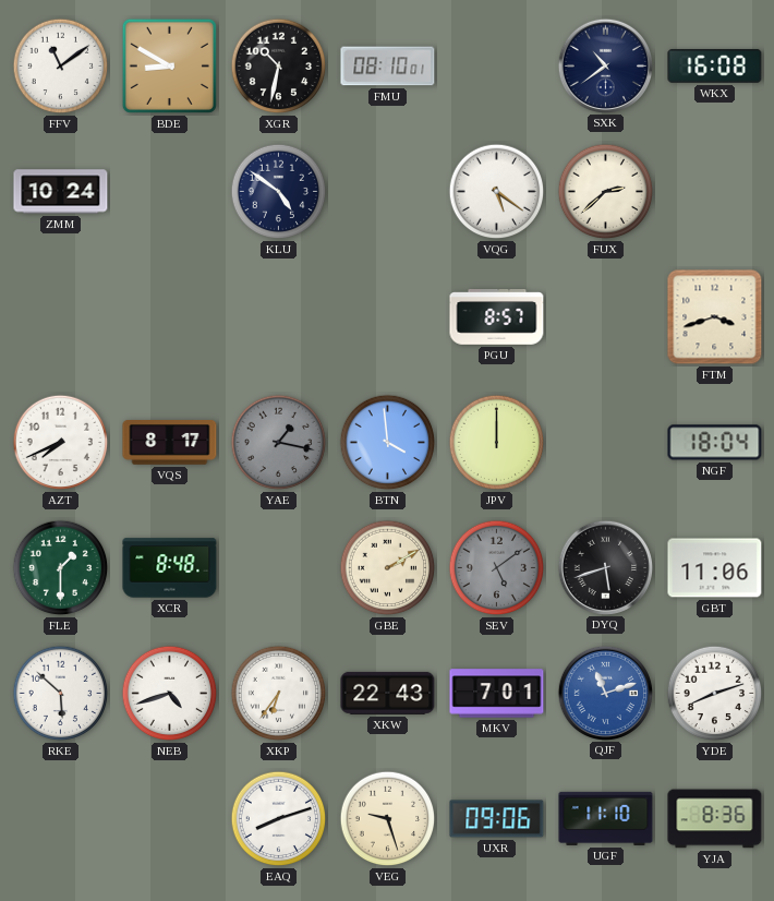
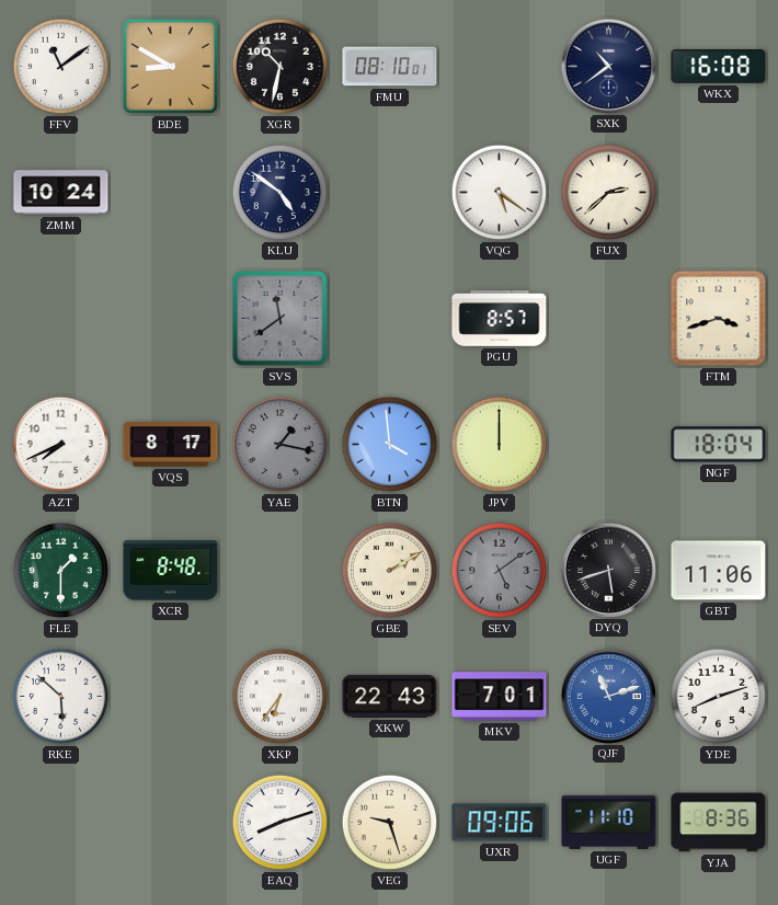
SVS: none -> 11:39
NEB: 4:42 -> none
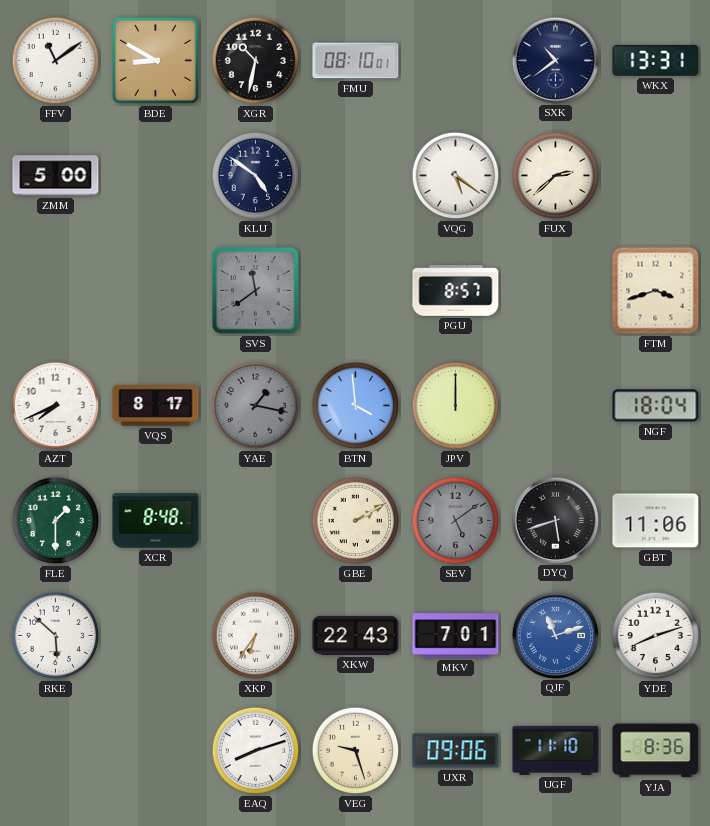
WKX: 16:08 -> 13:31
ZMM: 10:24 -> 5:00
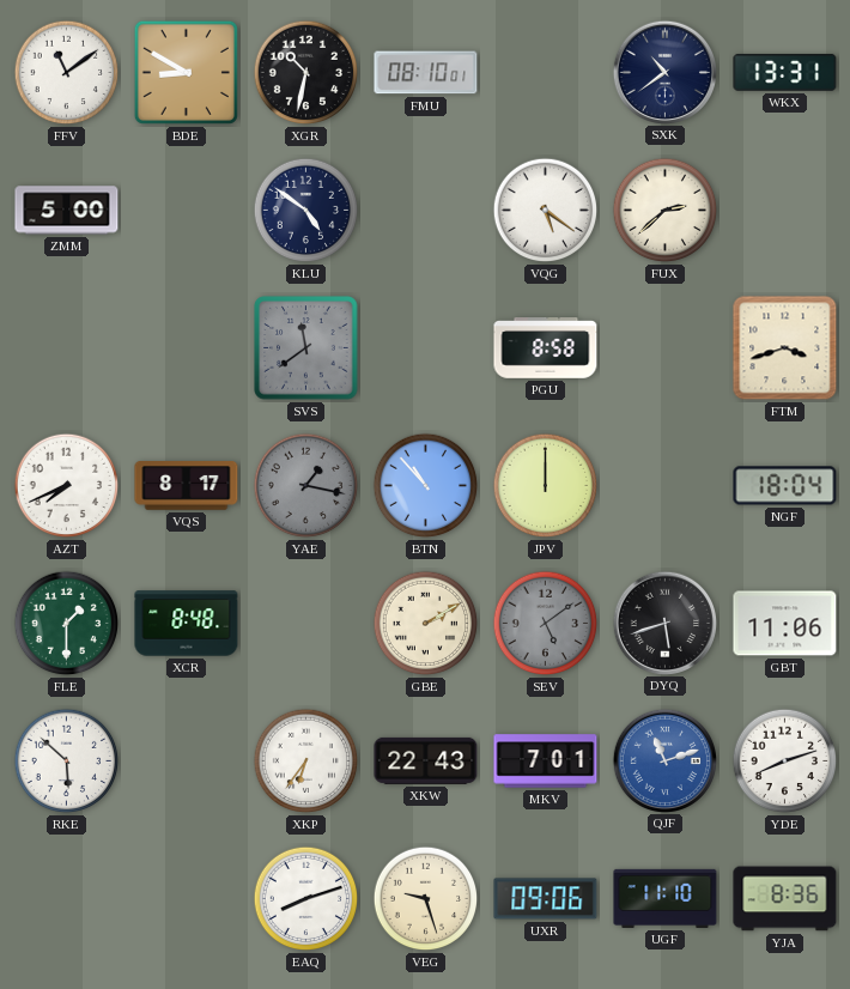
PGU: 8:57 -> 8:58
BTN: 3:59 -> 10:53
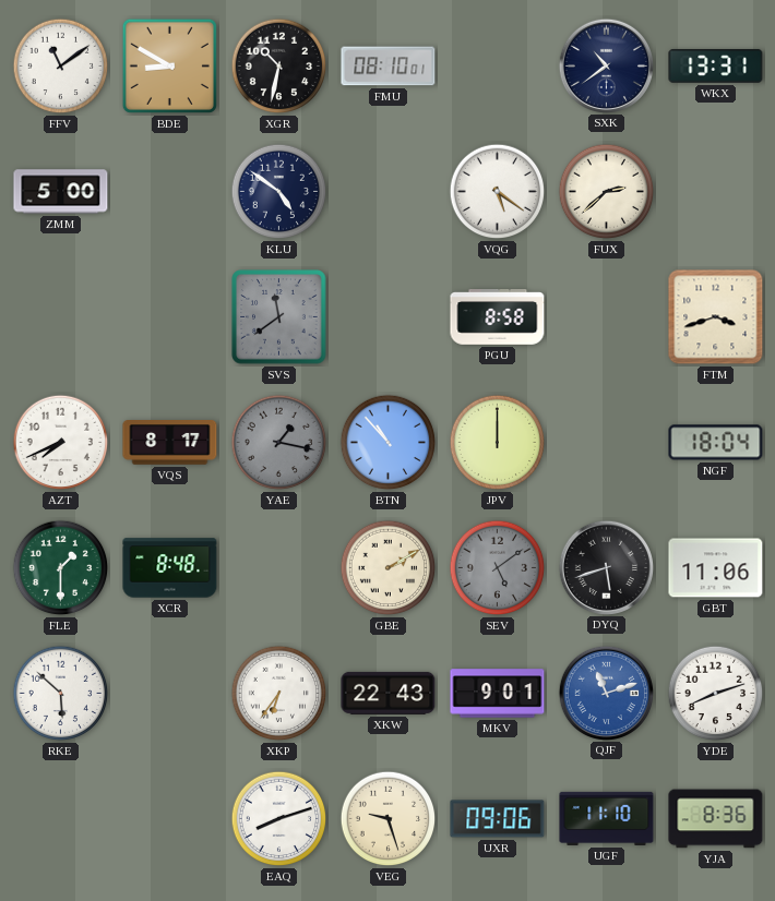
MKV: 7:01 -> 9:01
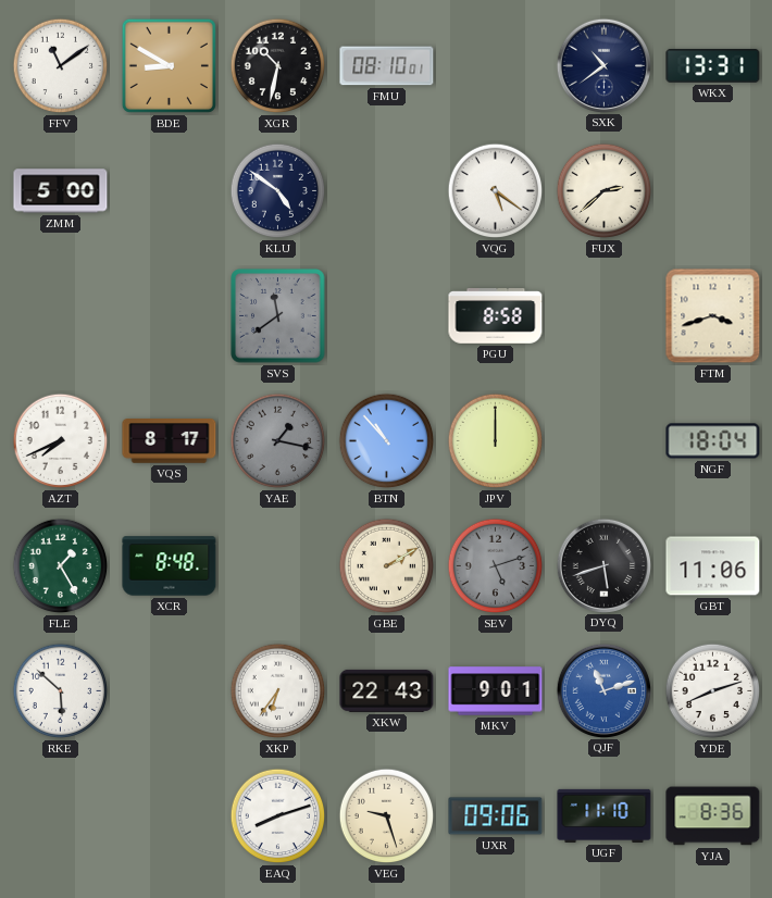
FLE: 1:30 -> 1:25
SEV: 5:09 -> 5:12
